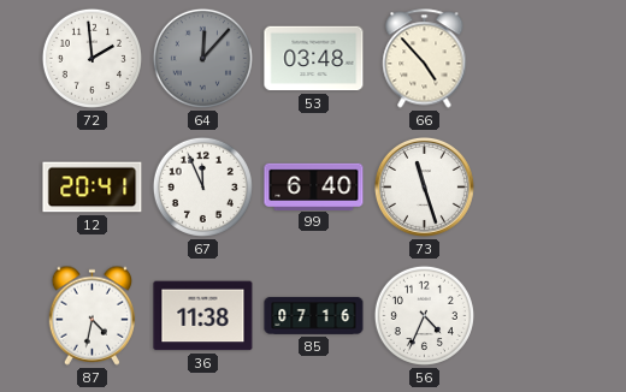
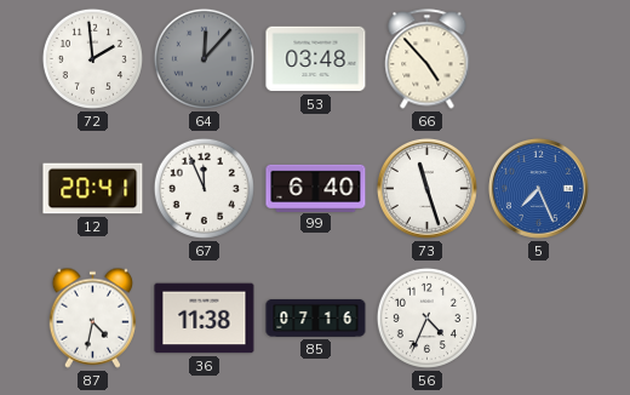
5: none -> 7:26
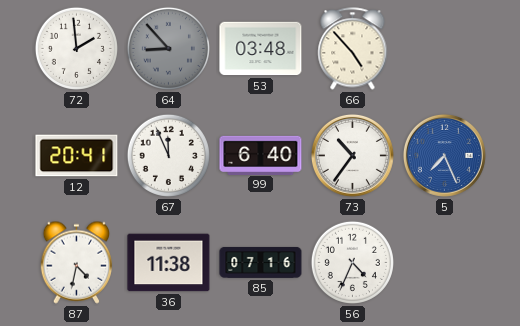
64: 12:07 -> 8:53
73: 11:27 -> 10:36
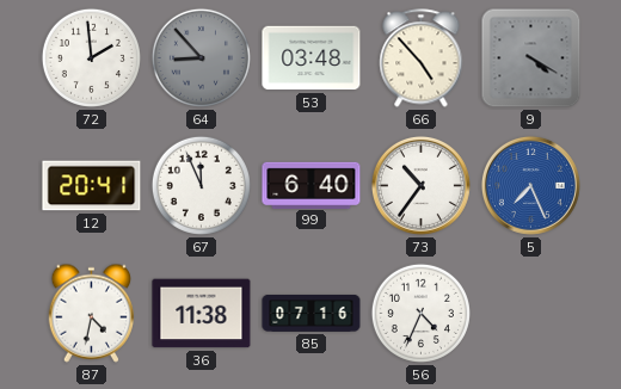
9: none -> 4:20
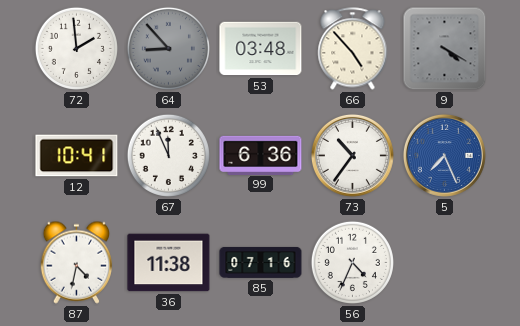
12: 20:41 -> 10:41
99: 6:40 -> 6:36
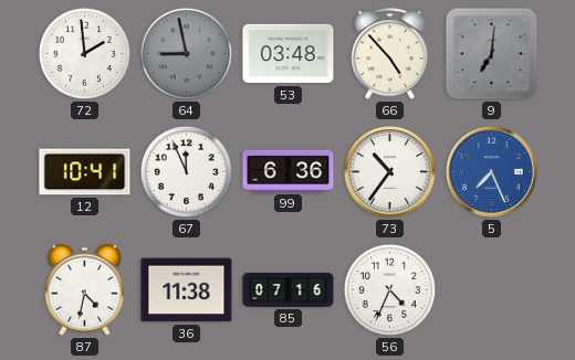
64: 8:53 -> 8:58
9: 4:20 -> 7:01
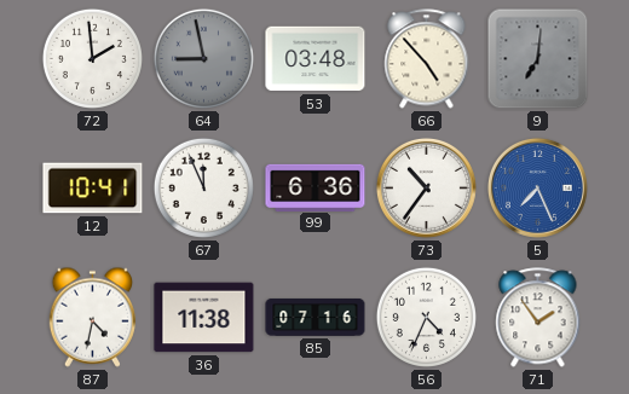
71: none -> 1:54
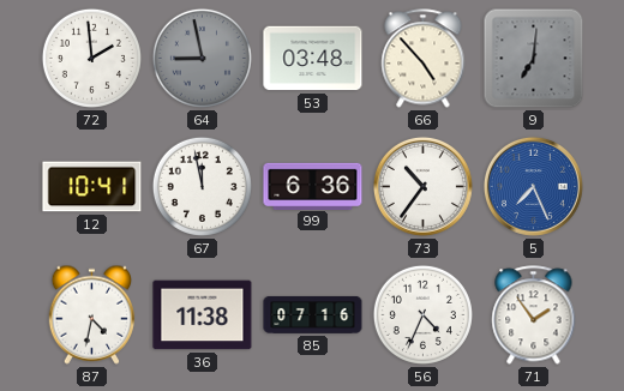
67: 11:56 -> 11:58
